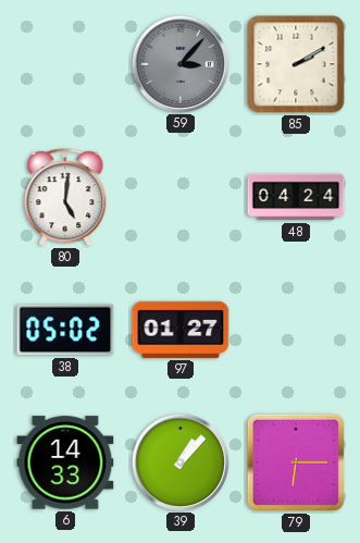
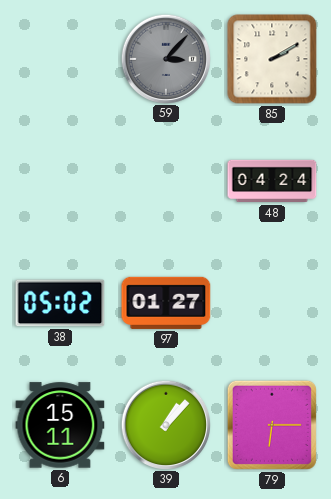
80: 5:01 -> none
6: 14:33 -> 15:11
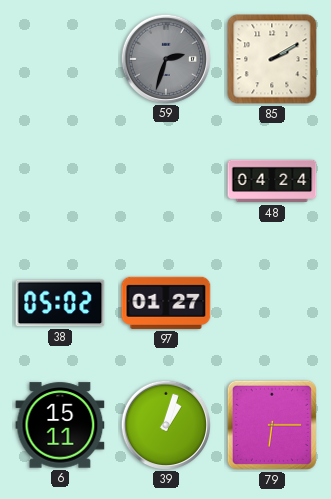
59: 3:07 -> 2:33
39: 1:07 -> 1:03
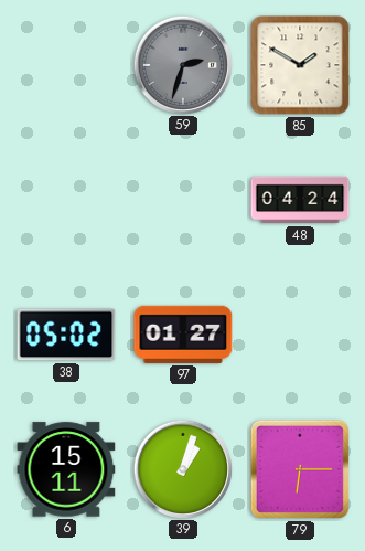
85: 2:10 -> 1:50
